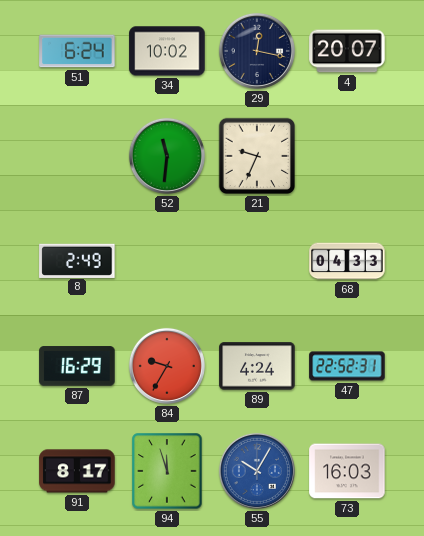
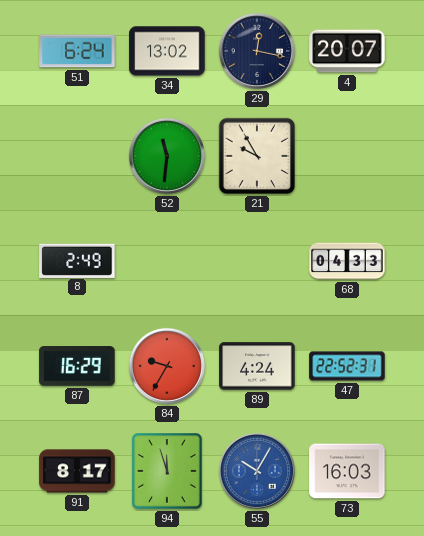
34: 10:02 -> 13:02
21: 9:34 -> 9:55
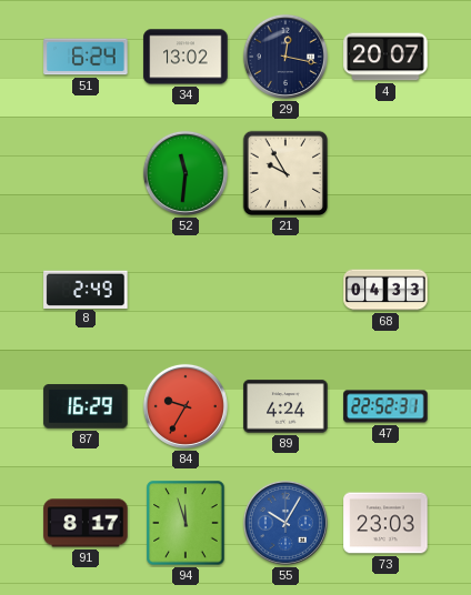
73: 16:03 -> 23:03
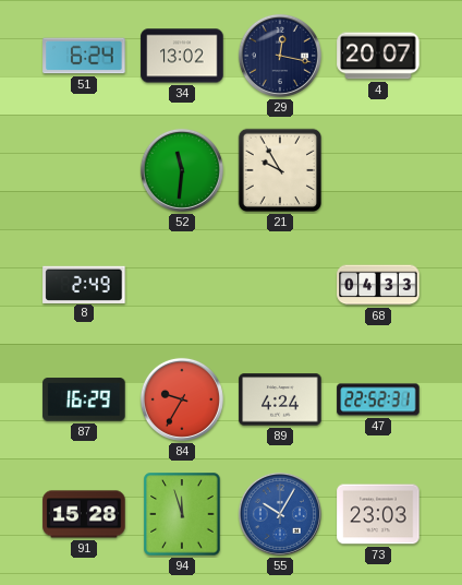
91: 8:17 -> 15:28
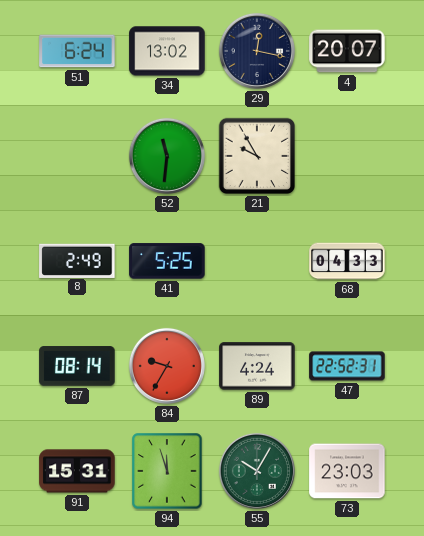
41: none -> 5:25
87: 16:29 -> 08:14
91: 15:28 -> 15:31
55 dial: blue -> green
